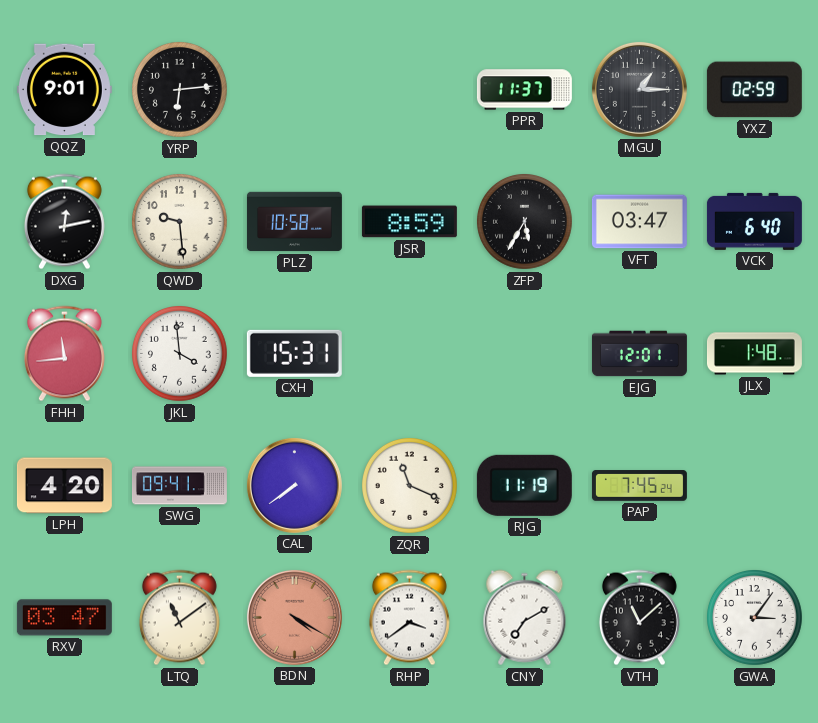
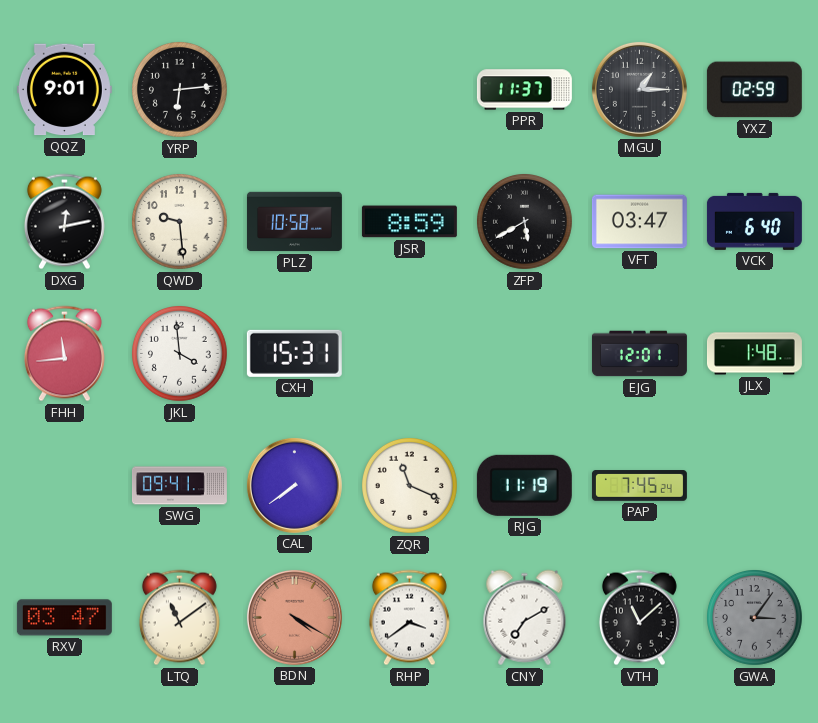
ZFP: 5:35 -> 5:40
LPH: 4:20 -> none
GWA dial: white -> grey
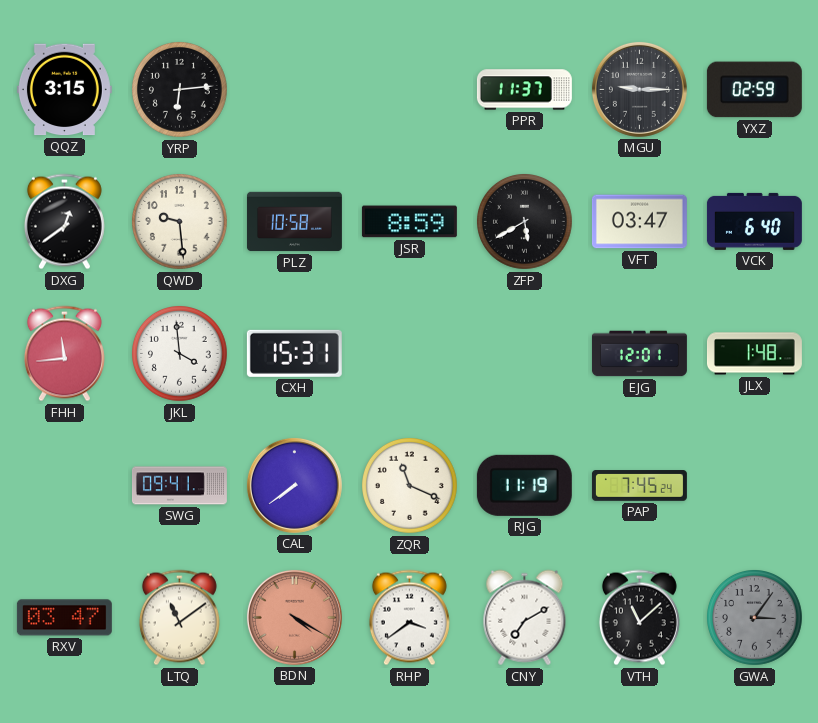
QQZ: 9:01 -> 3:15
MGU: 1:15 -> 9:15
DXG: 12:13 -> 12:39
